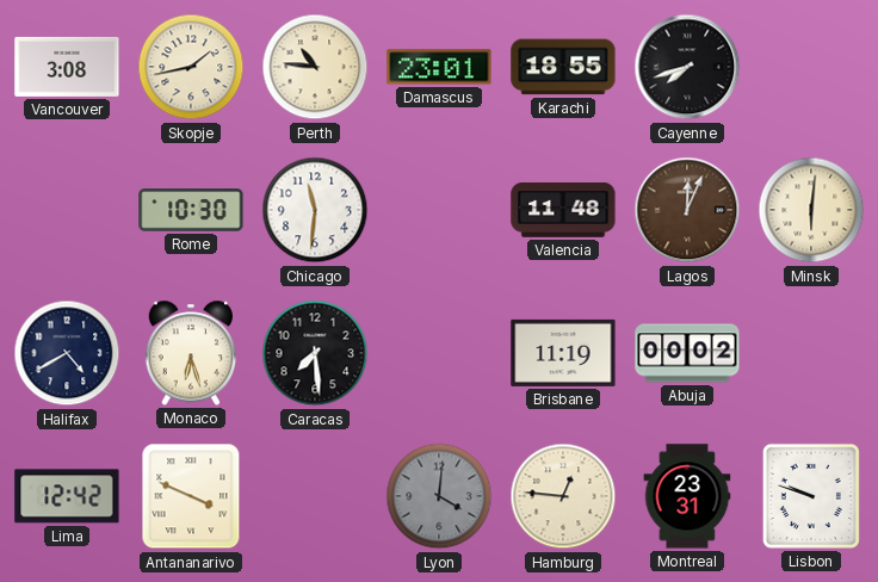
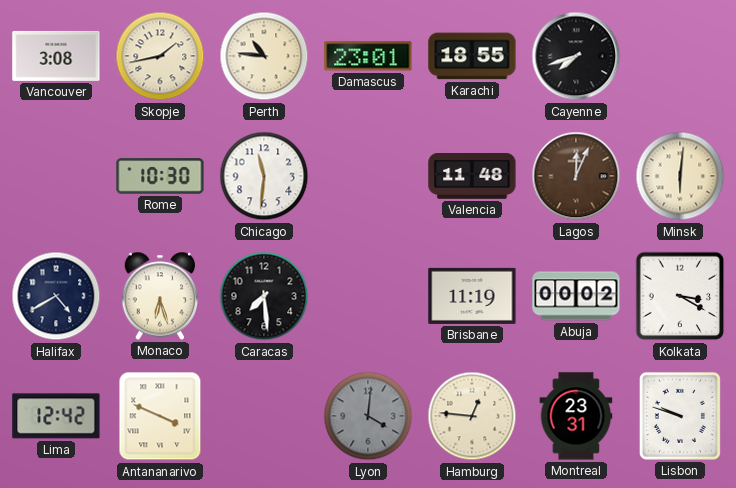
Kolkata: none -> 3:20
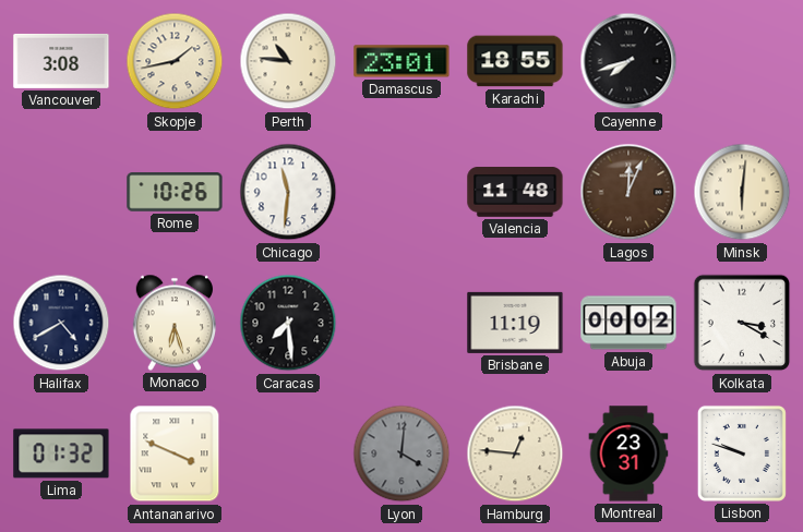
Rome: 10:30 -> 10:26
Lima: 12:42 -> 01:32
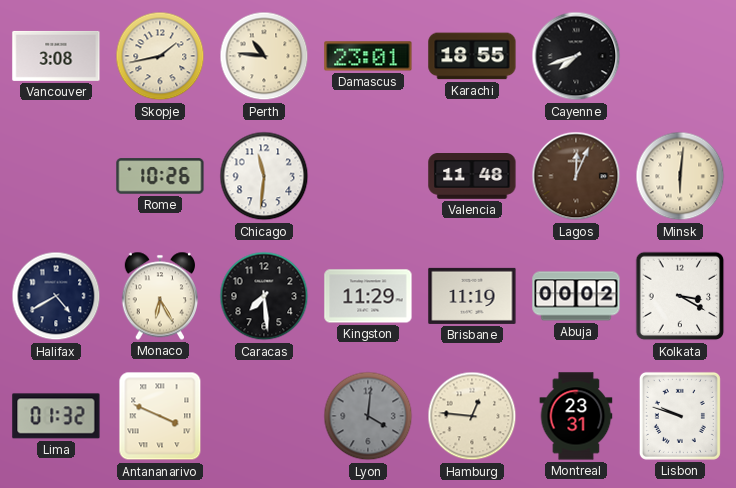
Monaco: 6:27 -> 6:25
Kingston: none -> 11:29
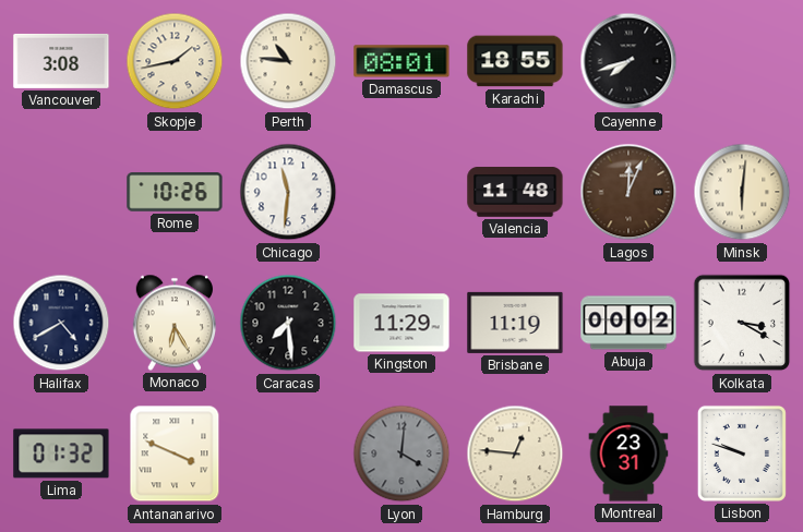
Damascus: 23:01 -> 08:01
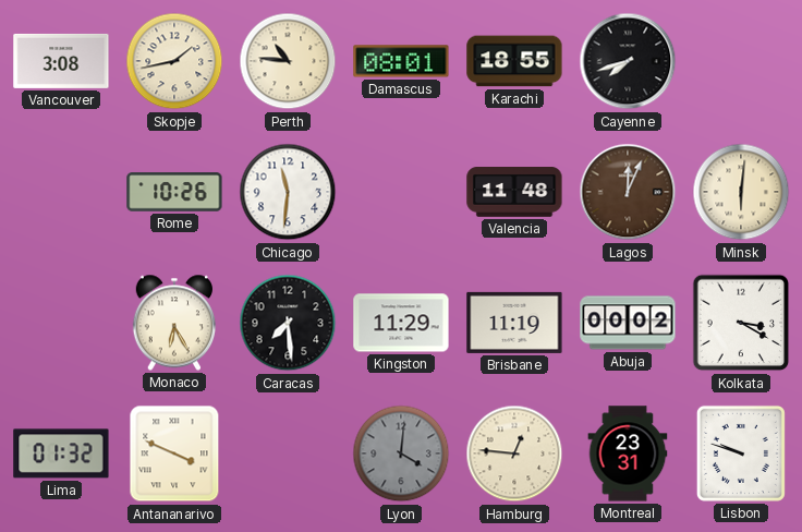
Halifax: 4:40 -> none
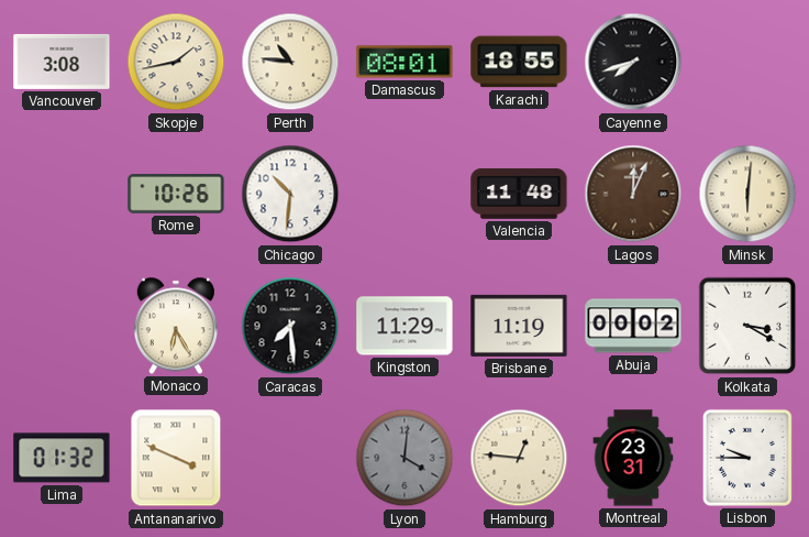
Chicago: 11:31 -> 10:31
Lisbon: 9:48 -> 9:45
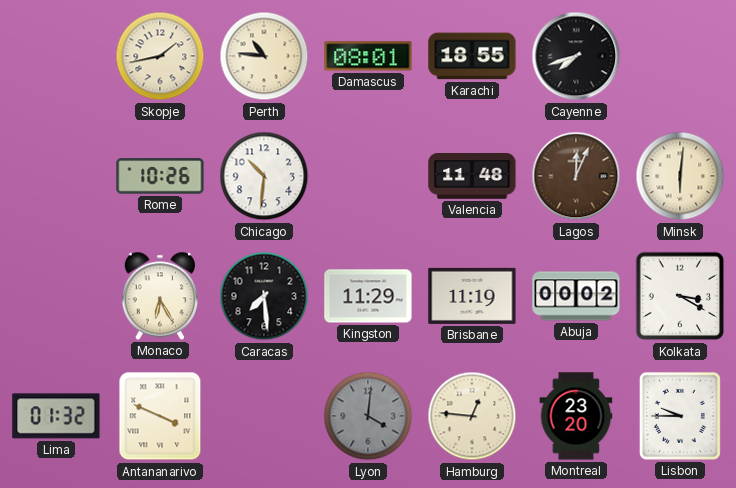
Vancouver: 3:08 -> none
Montreal: 23:31 -> 23:20
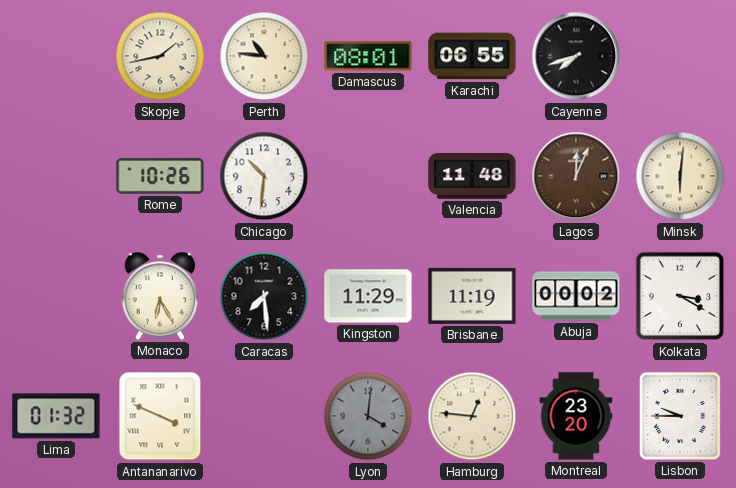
Karachi: 18:55 -> 06:55
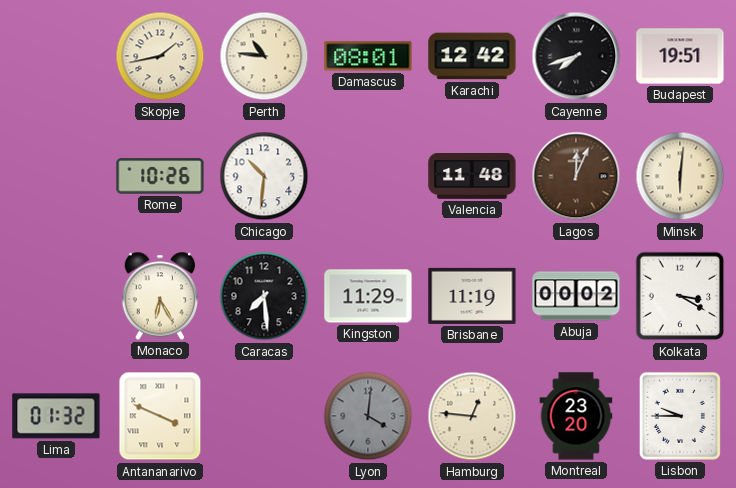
Karachi: 06:55 -> 12:42
Budapest: none -> 19:51
